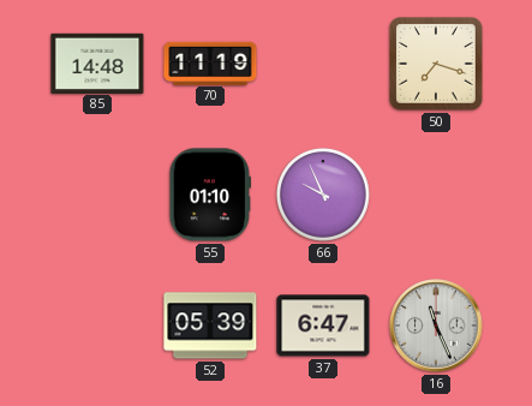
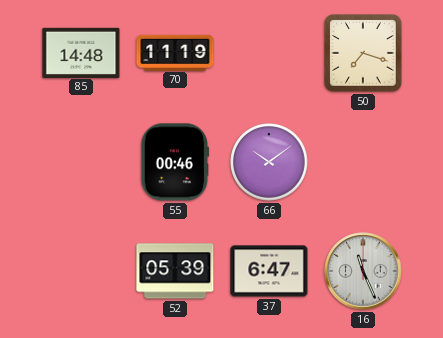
55: 01:10 -> 00:46
66: 9:56 -> 10:09
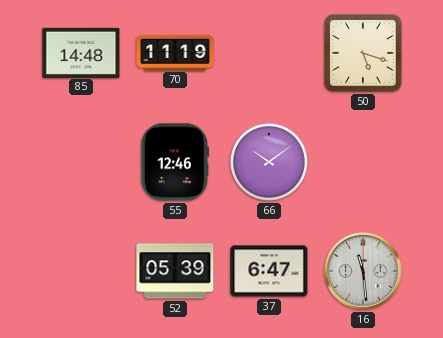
50: 7:18 -> 5:18
55: 00:46 -> 12:46
16: 11:26 -> 11:29
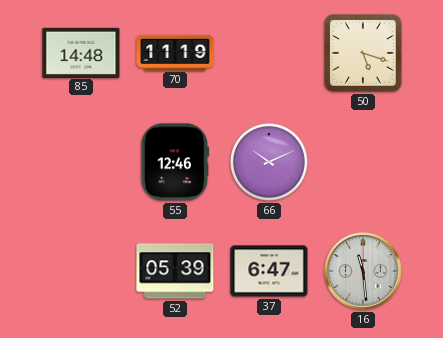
66: 10:09 -> 10:11
